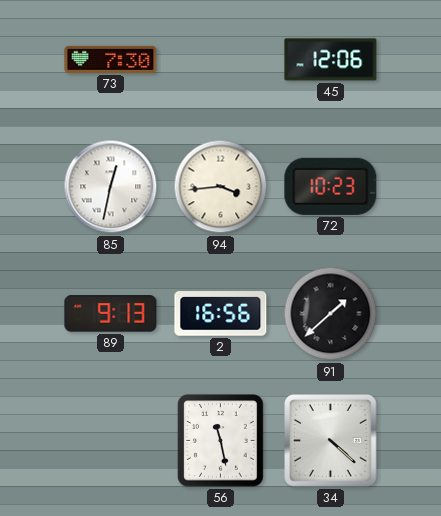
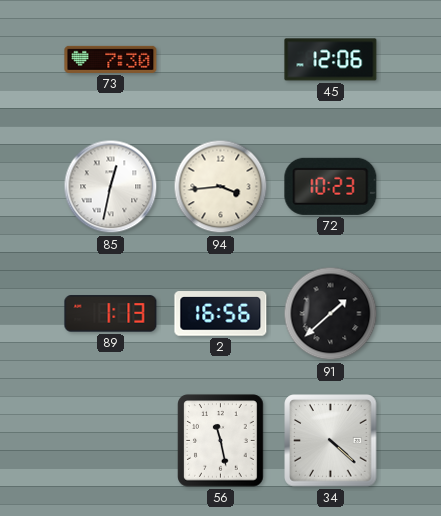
89: 9:13 -> 1:13
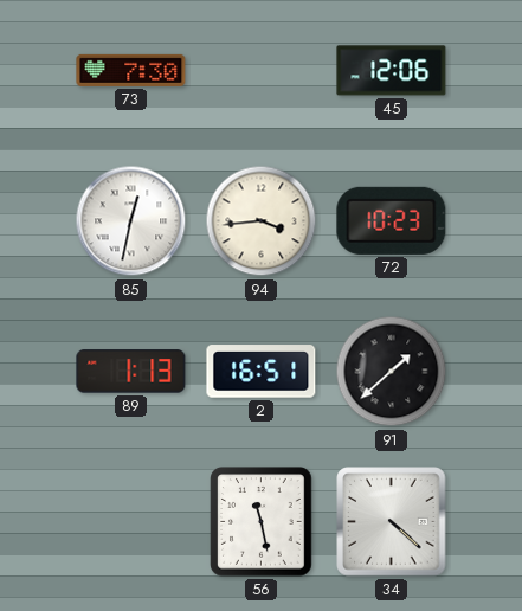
2: 16:56 -> 16:51
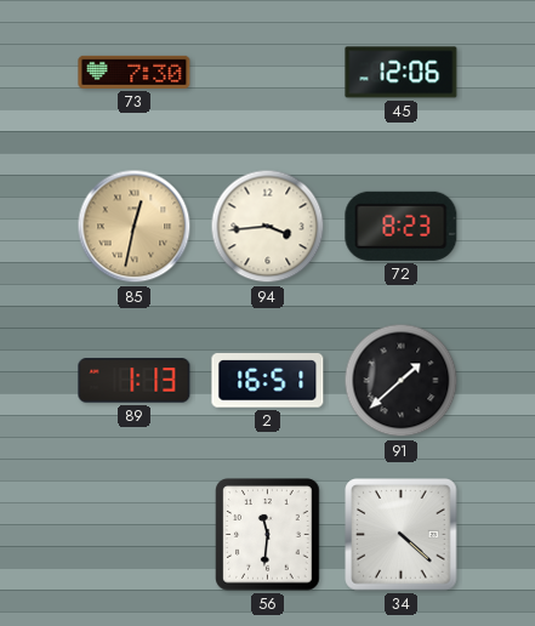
85 dial: white -> champagne
72: 10:23 -> 8:23
56: 11:28 -> 11:31
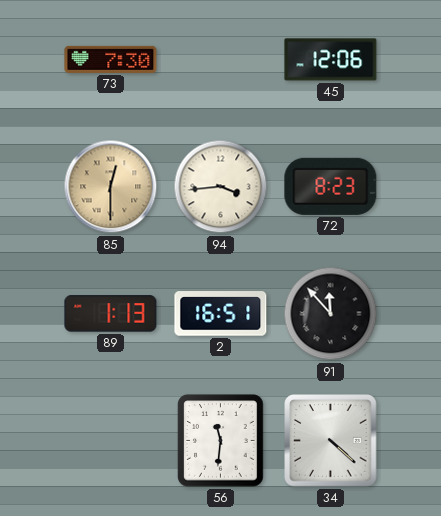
85: 12:32 -> 12:30
91: 1:38 -> 11:53
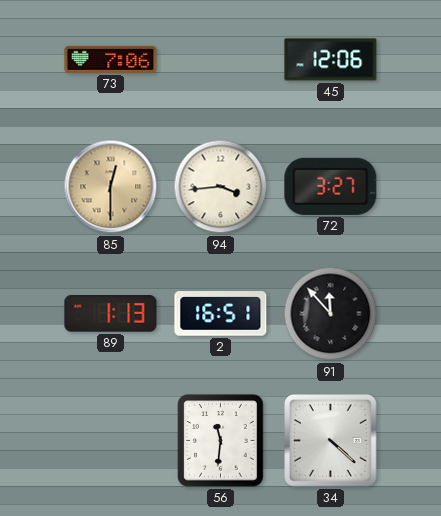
73: 7:30 -> 7:06
72: 8:23 -> 3:27
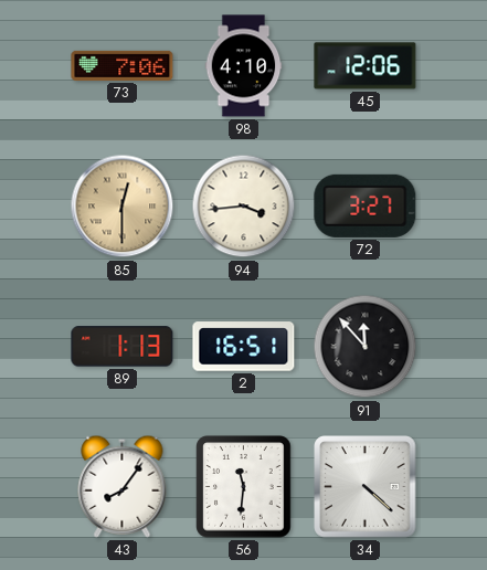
98: none -> 4:10
43: none -> 8:06
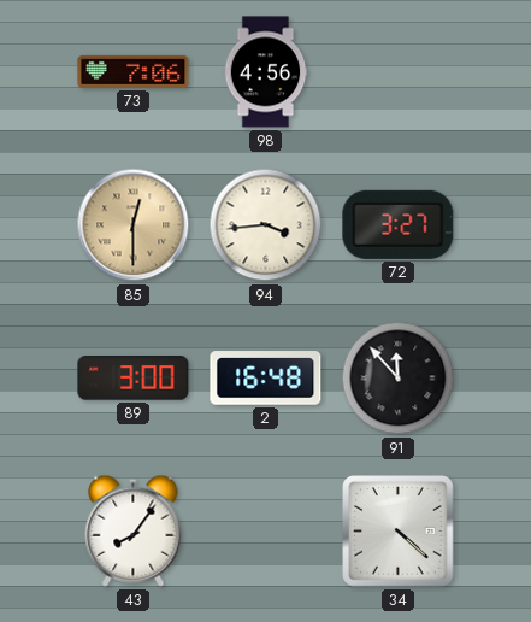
98: 4:10 -> 4:56
45: 12:06 -> none
89: 1:13 -> 3:00
2: 16:51 -> 16:48
56: 11:31 -> none
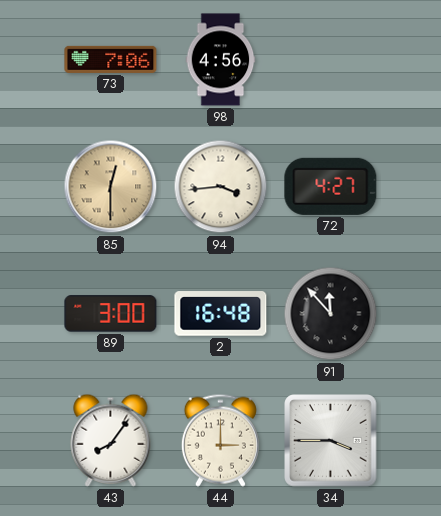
72: 3:27 -> 4:27
44: none -> 3:00
34: 4:22 -> 3:45
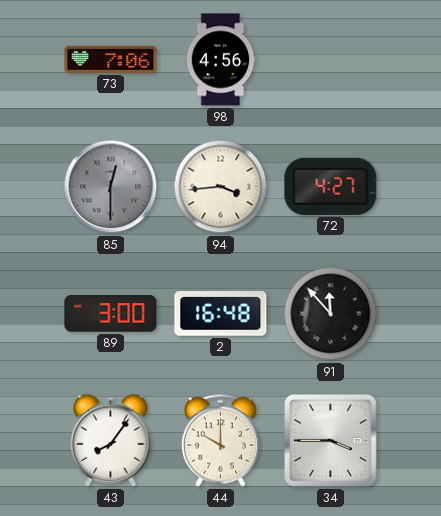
85 dial: champagne -> grey
44: 3:00 -> 10:00
